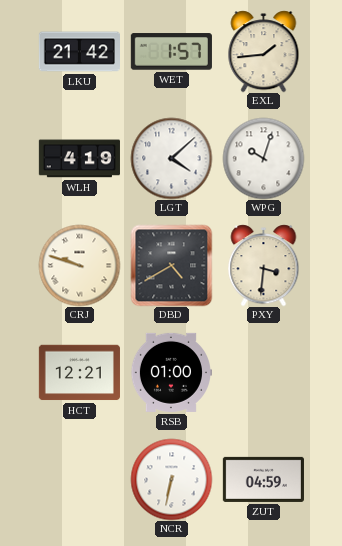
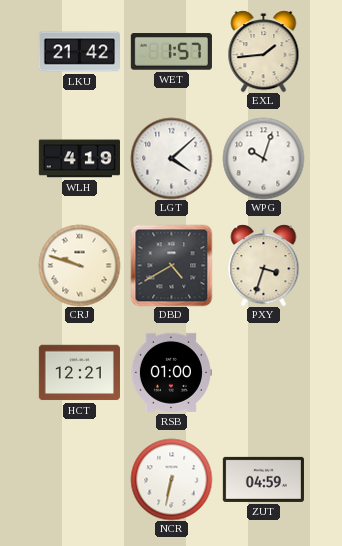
PXY: 3:31 -> 3:33
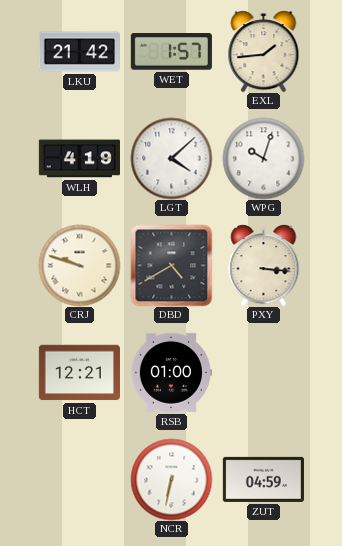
PXY: 3:33 -> 3:16
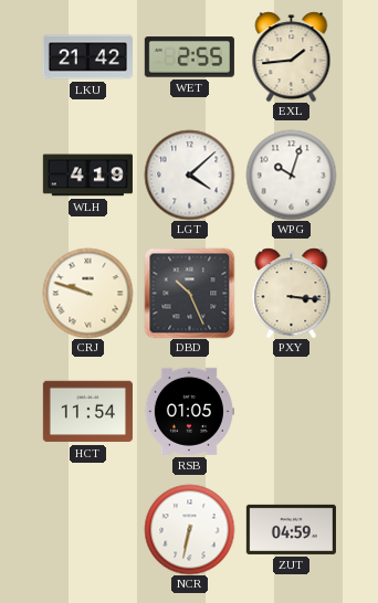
WET: 1:57 -> 2:55
DBD: 4:40 -> 10:26
HCT: 12:21 -> 11:54
RSB: 01:00 -> 01:05
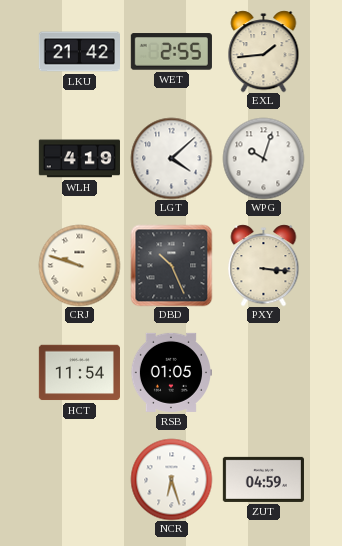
NCR: 6:32 -> 6:27
